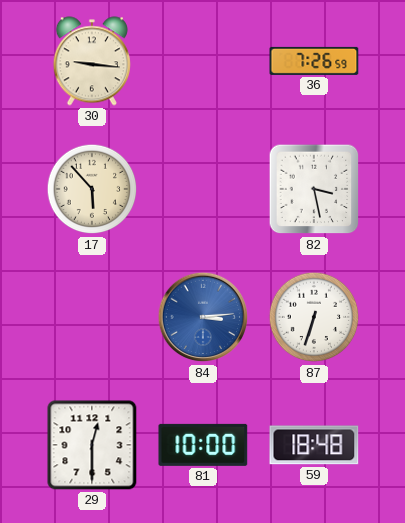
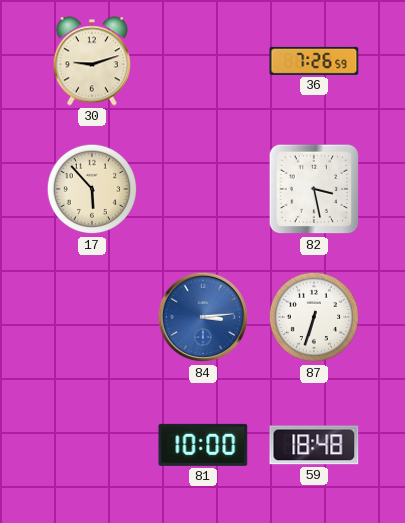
30: 9:16 -> 9:12
29: 12:30 -> none
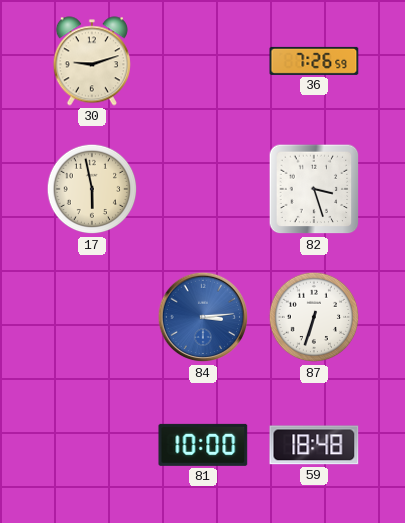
17: 5:53 -> 5:58
82: 3:28 -> 3:27
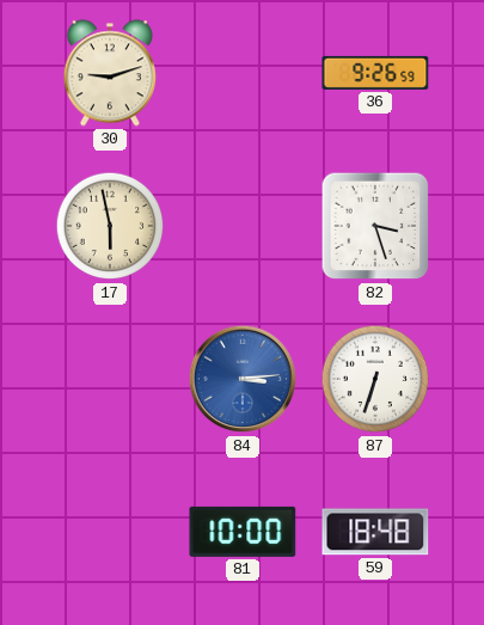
36: 7:26 -> 9:26
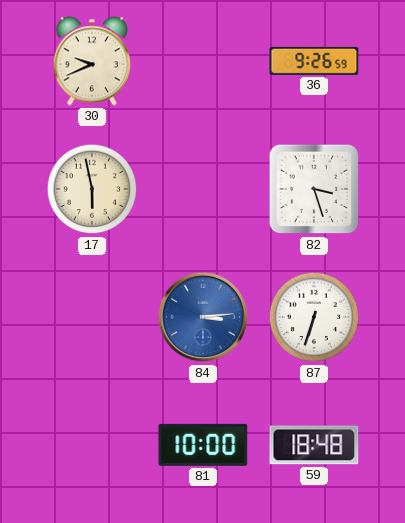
30: 9:12 -> 9:41
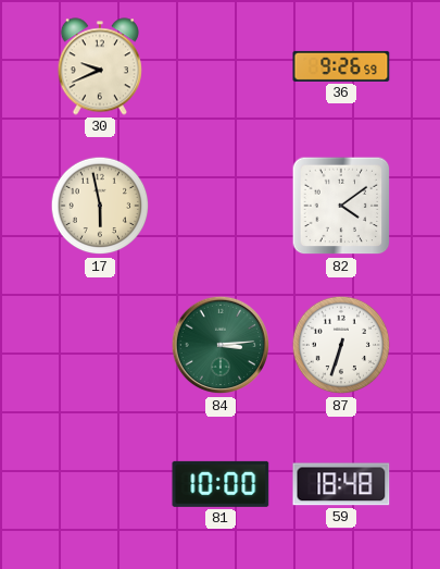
82: 3:27 -> 4:09
84 dial: blue -> green
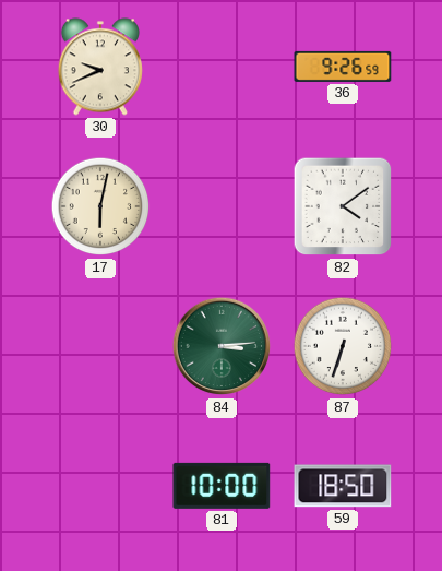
17: 5:58 -> 6:02
59: 18:48 -> 18:50
